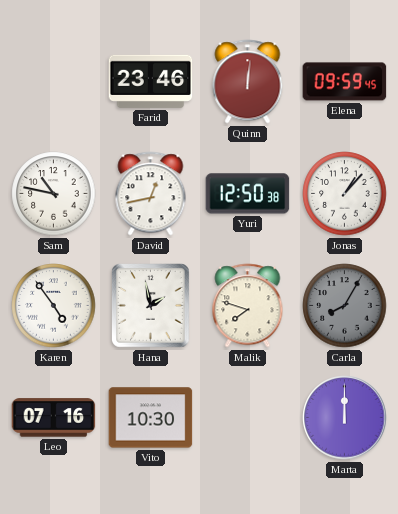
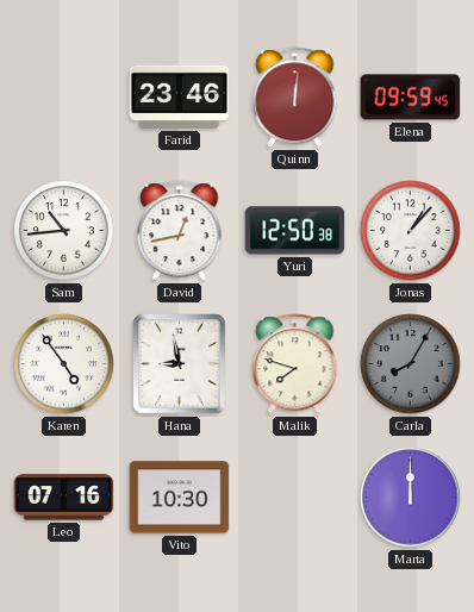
Sam: 10:47 -> 10:44
Hana: 1:58 -> 8:58
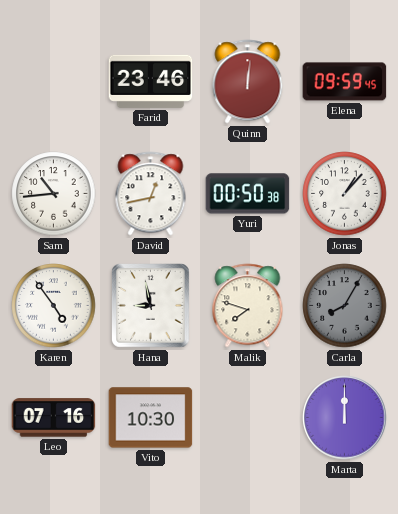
Yuri: 12:50 -> 00:50
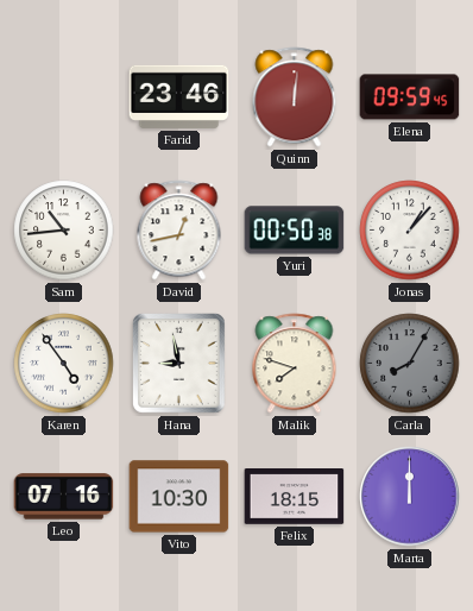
Felix: none -> 18:15
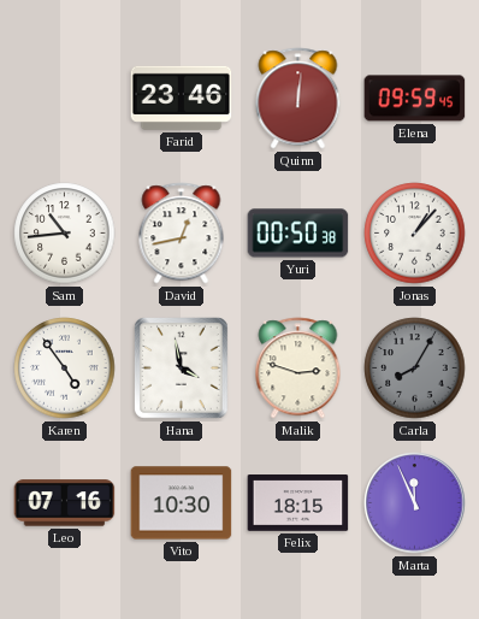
Hana: 8:58 -> 3:58
Malik: 7:48 -> 2:48
Marta: 12:00 -> 11:56
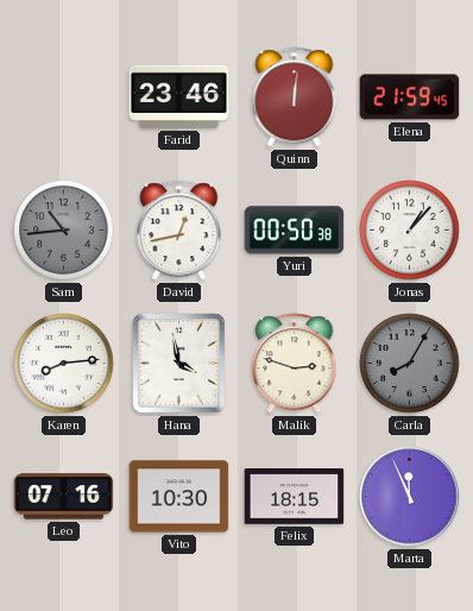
Elena: 09:59 -> 21:59
Sam dial: white -> grey
Karen: 4:54 -> 8:14
